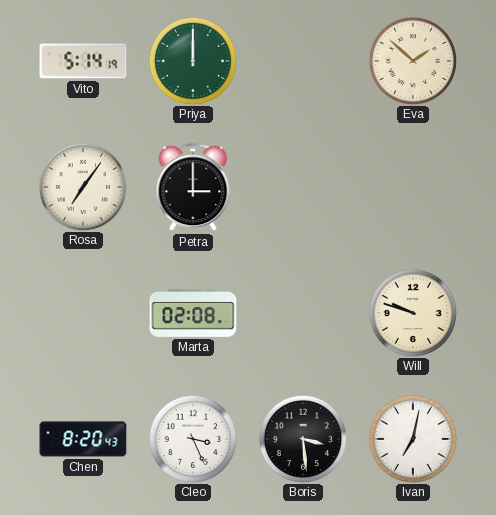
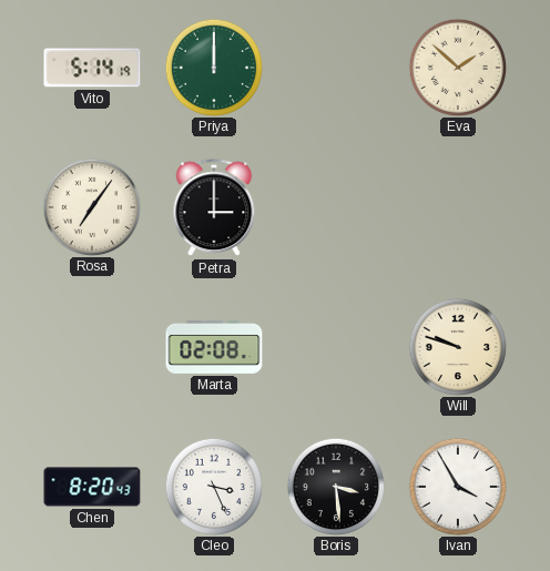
Ivan: 7:02 -> 3:55
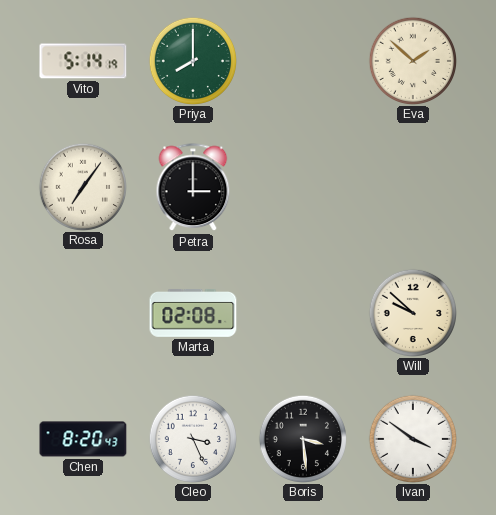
Priya: 12:00 -> 8:00
Will: 9:48 -> 9:52
Ivan: 3:55 -> 3:51
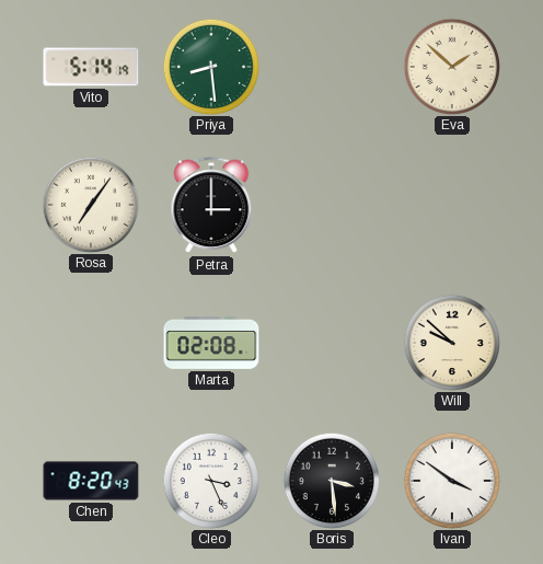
Priya: 8:00 -> 8:29
